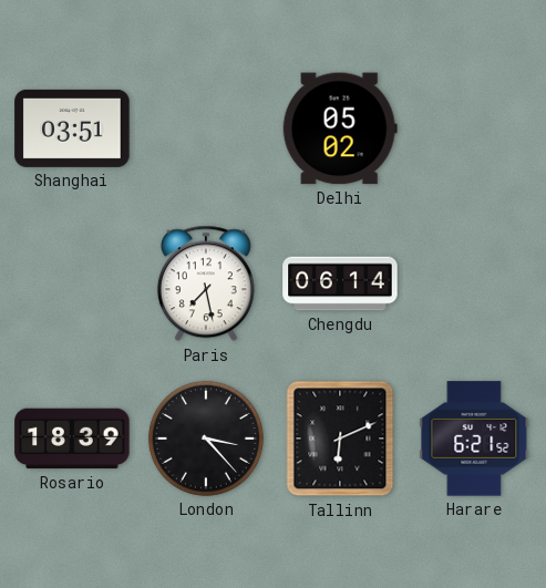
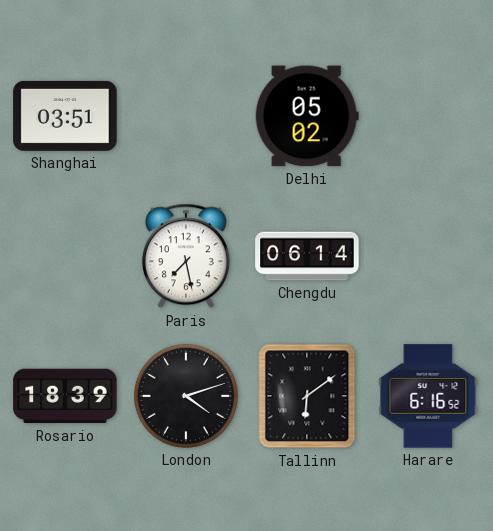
London: 3:23 -> 4:12
Tallinn: 6:11 -> 6:09
Harare: 6:21 -> 6:16
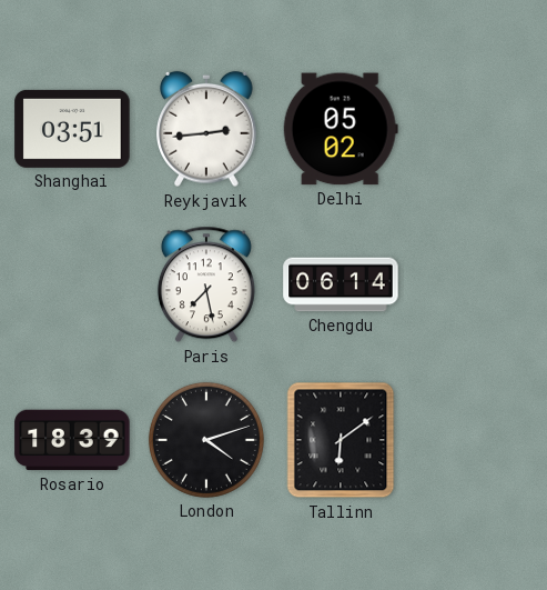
Reykjavik: none -> 2:44
Harare: 6:16 -> none
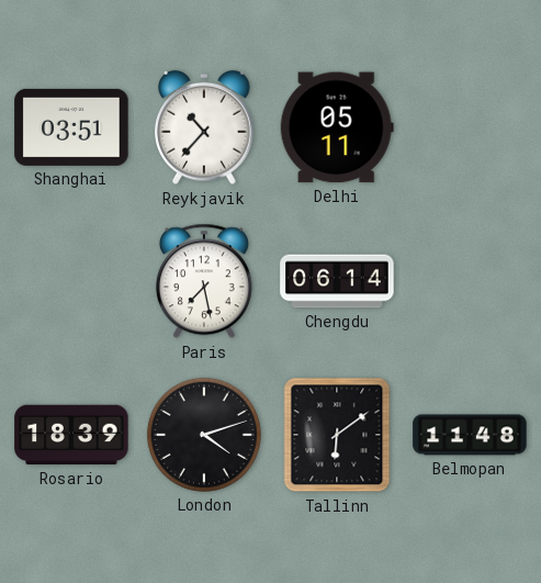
Reykjavik: 2:44 -> 10:37
Delhi: 05:02 -> 05:11
Belmopan: none -> 11:48
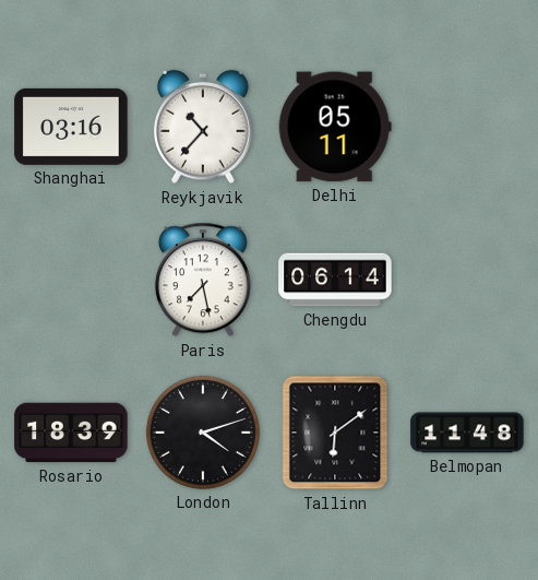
Shanghai: 03:51 -> 03:16
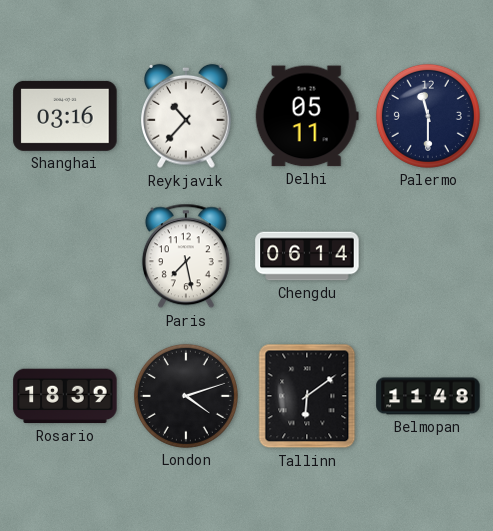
Palermo: none -> 11:30
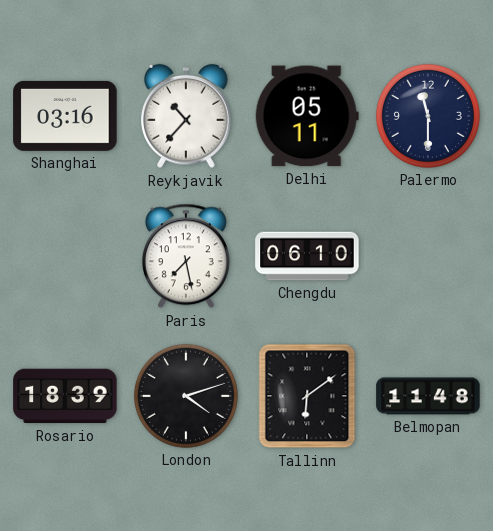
Chengdu: 06:14 -> 06:10
